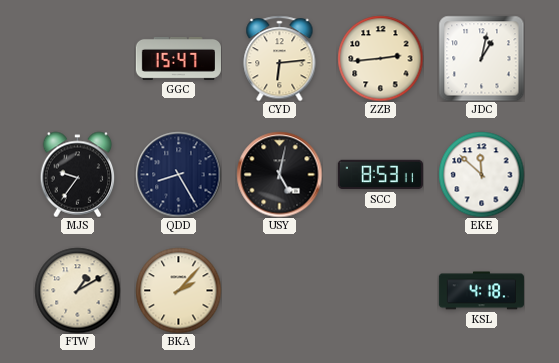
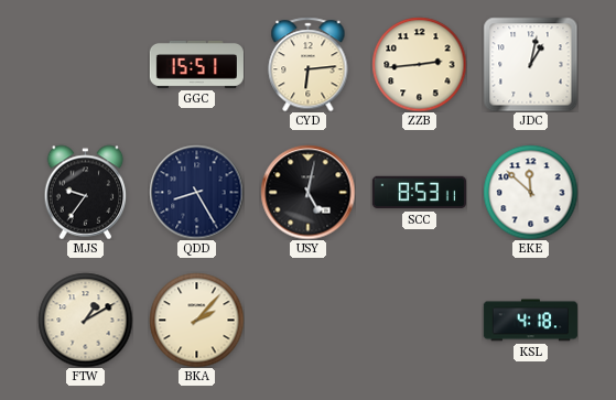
GGC: 15:47 -> 15:51
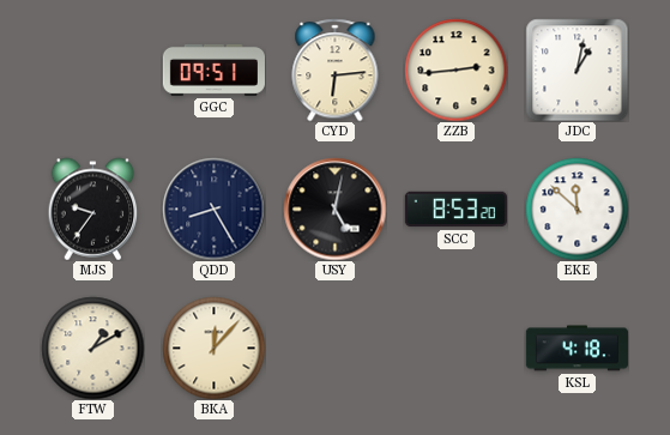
GGC: 15:51 -> 09:51
SCC: 8:53:11 -> 8:53:20
BKA: 2:07 -> 12:07
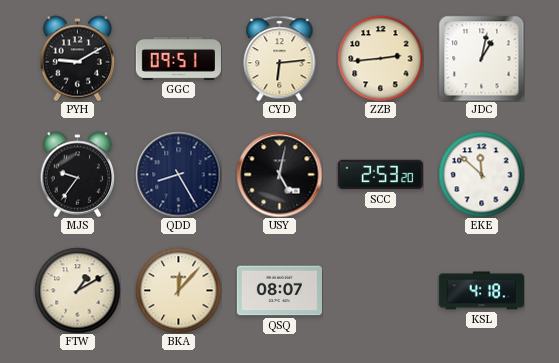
PYH: none -> 9:10
SCC: 8:53 -> 2:53
QSQ: none -> 08:07
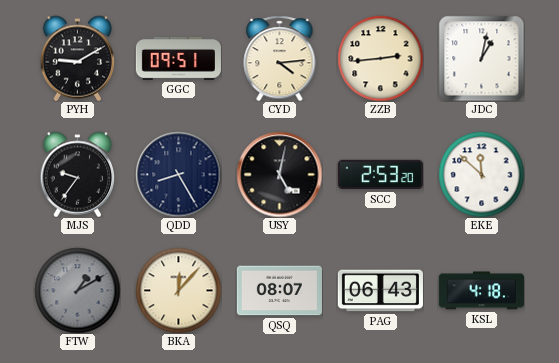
CYD: 6:14 -> 4:14
FTW dial: cream -> grey
PAG: none -> 06:43
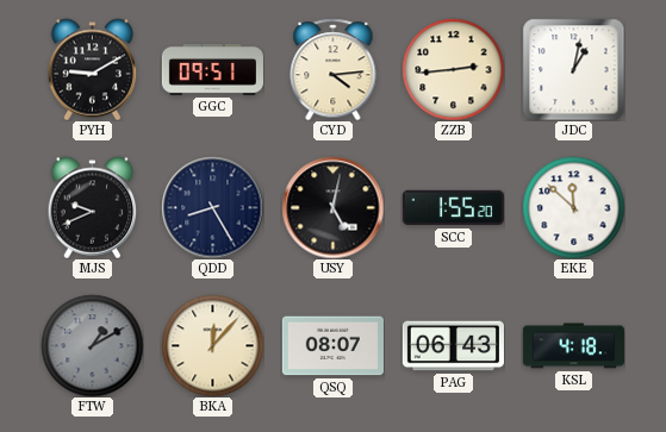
MJS: 9:36 -> 9:41
SCC: 2:53 -> 1:55
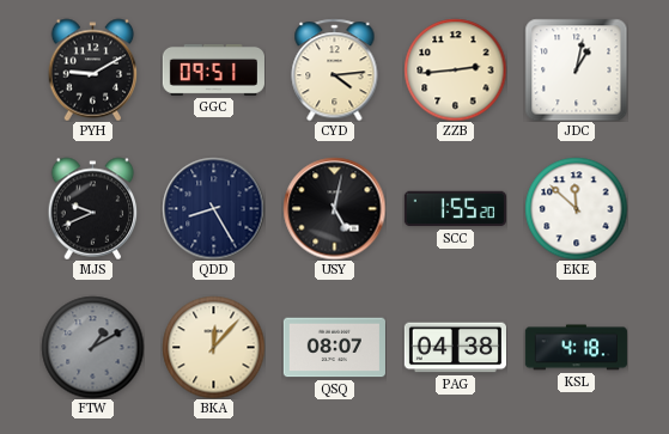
PAG: 06:43 -> 04:38
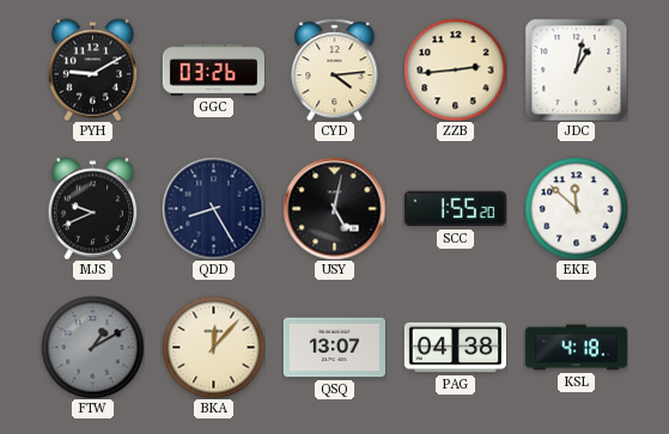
GGC: 09:51 -> 03:26
QSQ: 08:07 -> 13:07
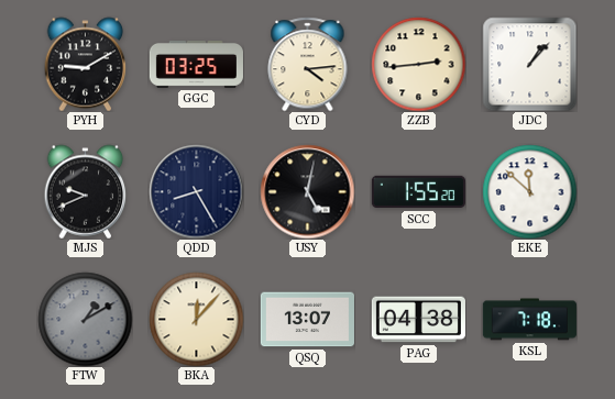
GGC: 03:26 -> 03:25
JDC: 1:02 -> 1:07
KSL: 4:18 -> 7:18
